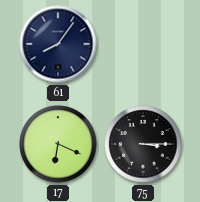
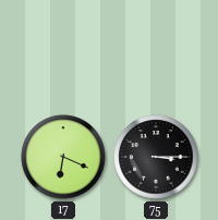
61: 8:06 -> none
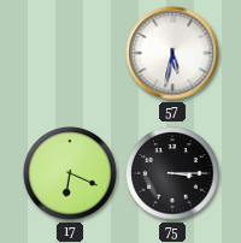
57: none -> 5:32
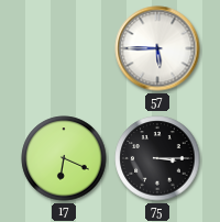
57: 5:32 -> 5:45
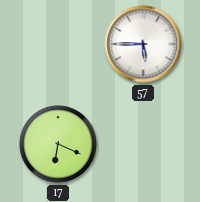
75: 3:15 -> none
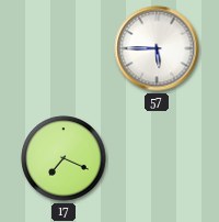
17: 6:19 -> 7:19
